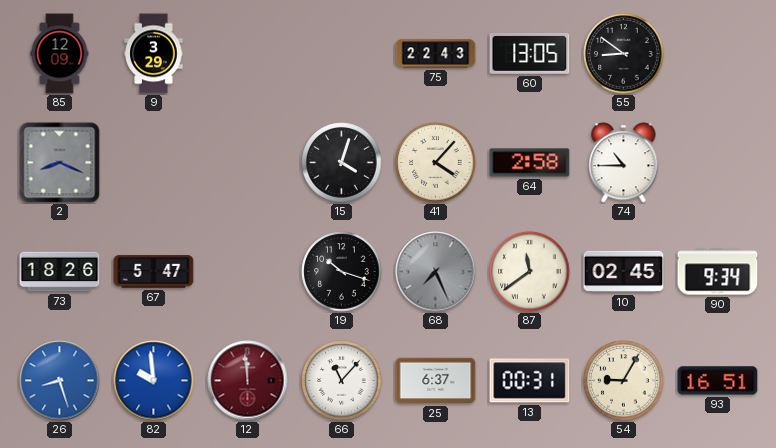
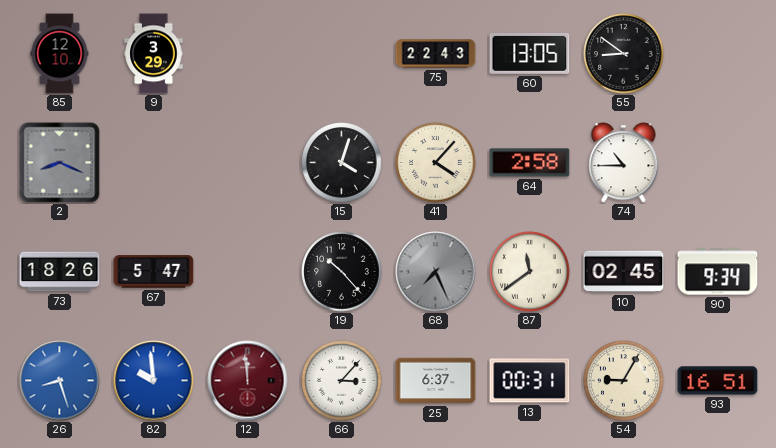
85: 12:09 -> 12:10
19: 10:18 -> 10:23
66: 11:07 -> 3:07
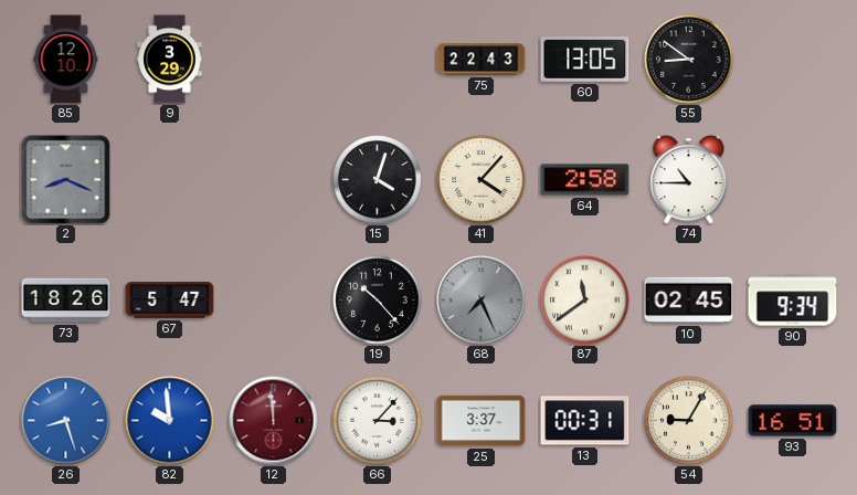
25: 6:37 -> 3:37
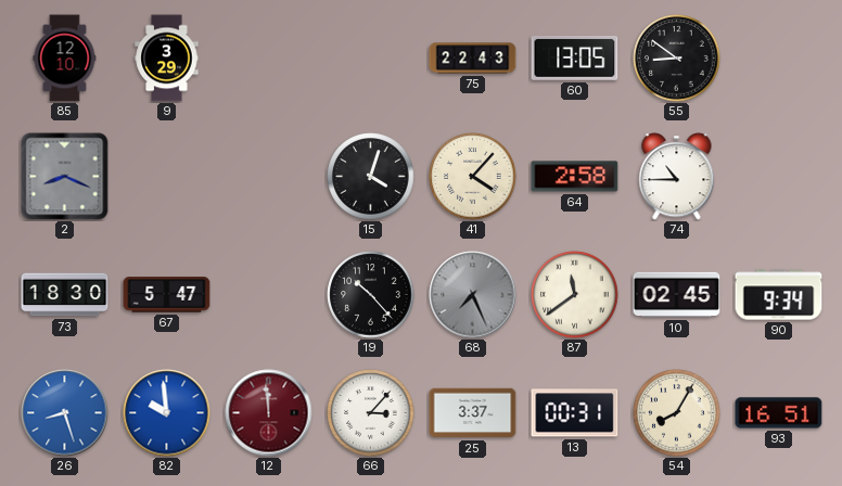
73: 18:26 -> 18:30
54: 9:05 -> 8:05
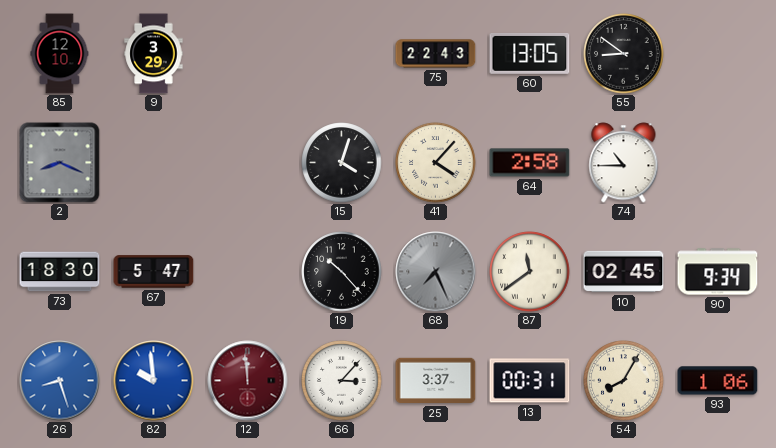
93: 16:51 -> 1:06
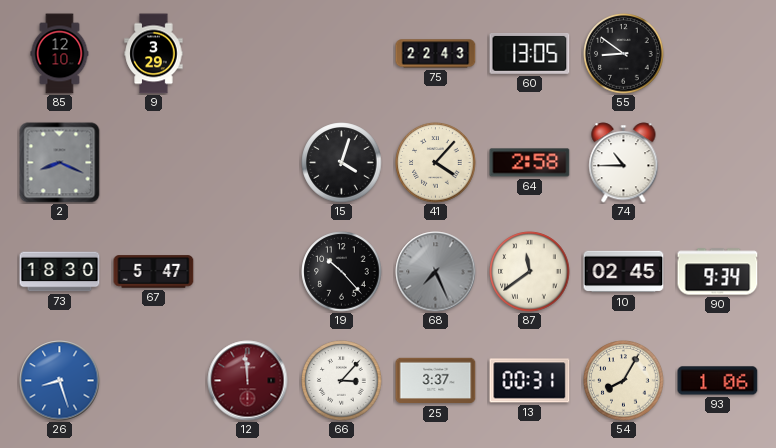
82: 9:59 -> none
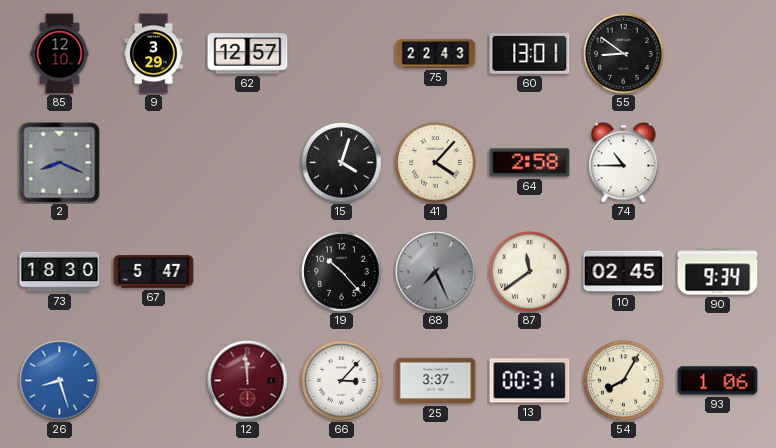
62: none -> 12:57
60: 13:05 -> 13:01
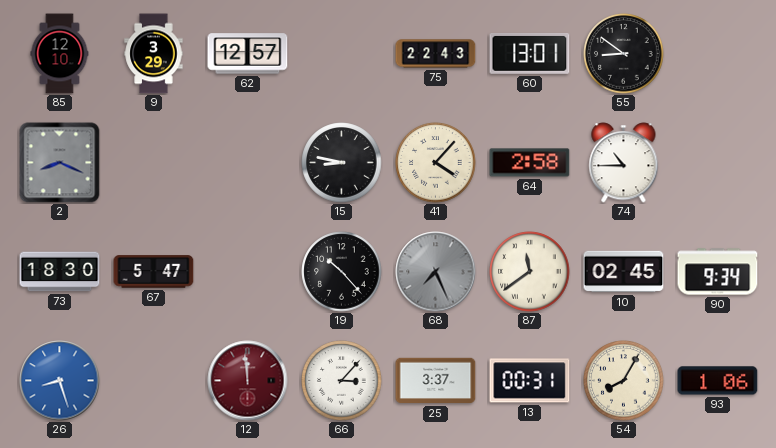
15: 4:03 -> 8:47
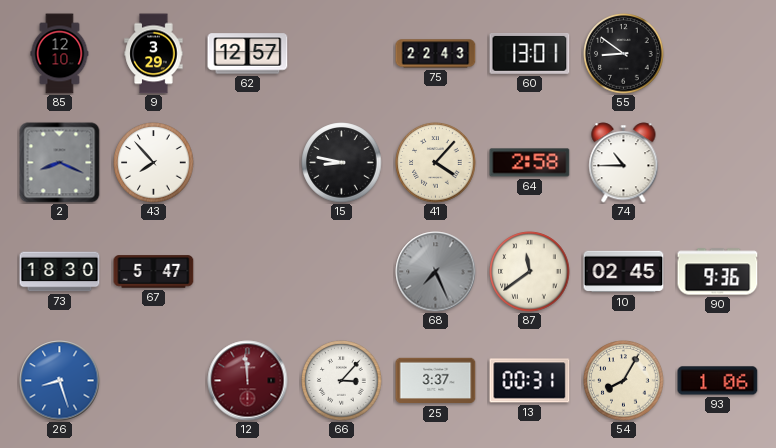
43: none -> 7:53
19: 10:23 -> none
90: 9:34 -> 9:36
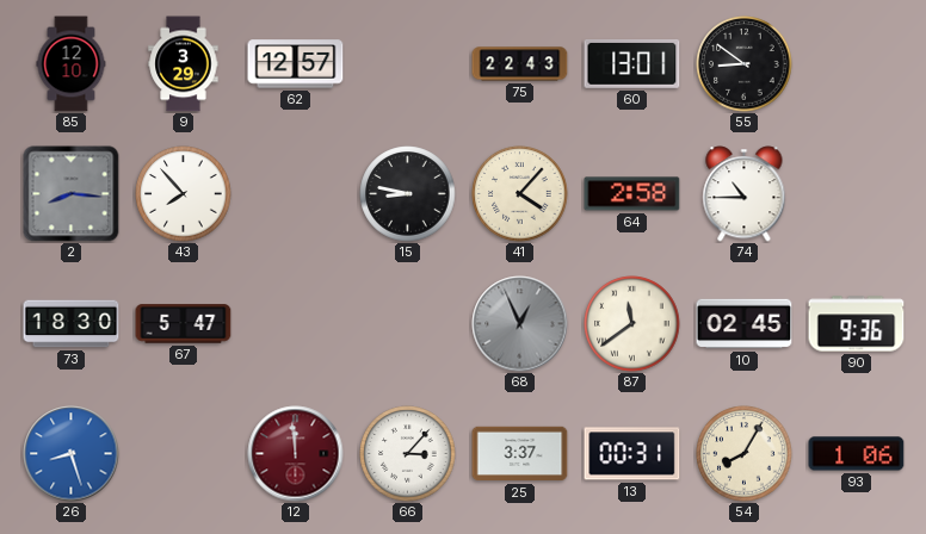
2: 8:19 -> 8:16
68: 7:26 -> 12:56
